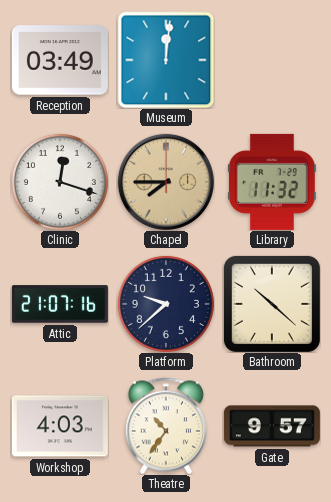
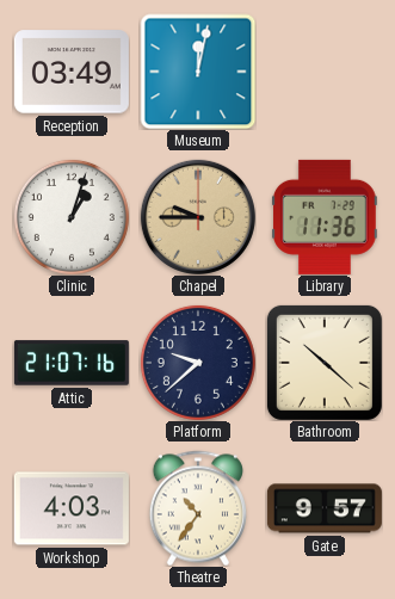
Museum: 12:01 -> 12:02
Clinic: 12:18 -> 1:03
Chapel: 7:45 -> 9:45
Library: 11:32 -> 11:36
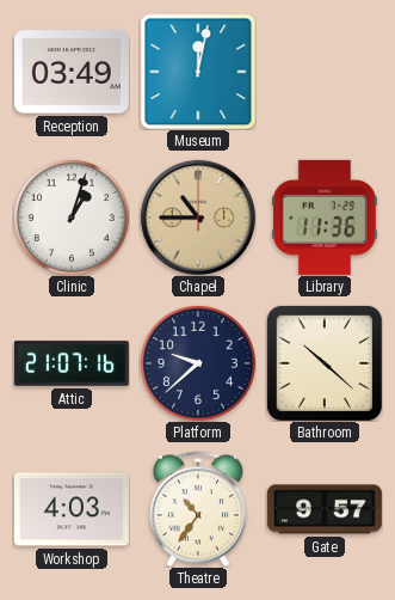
Chapel: 9:45 -> 10:45
